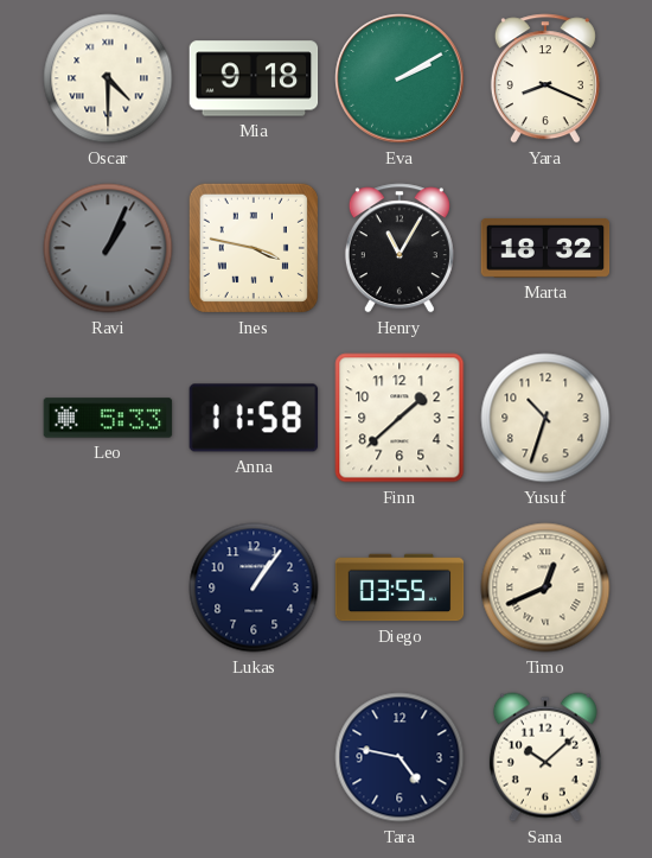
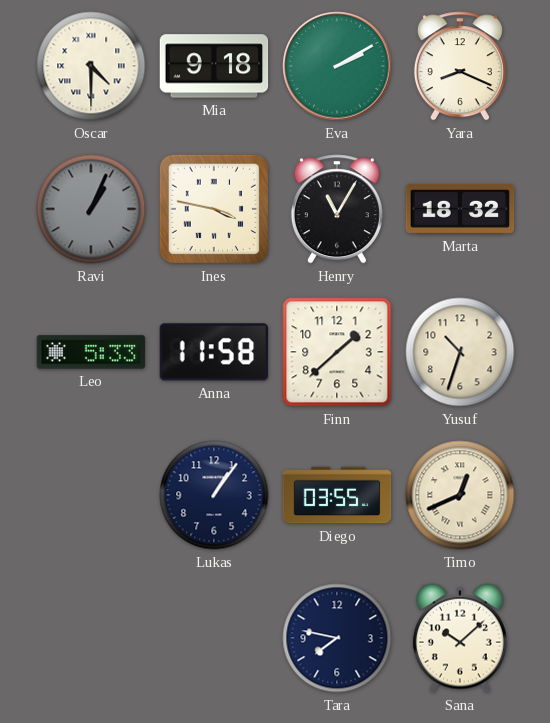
Tara: 4:47 -> 7:47
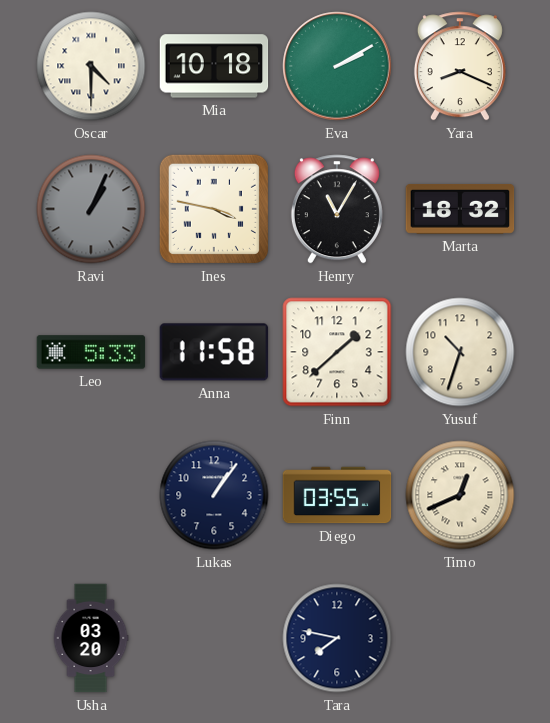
Mia: 9:18 -> 10:18
Usha: none -> 03:20
Sana: 10:08 -> none
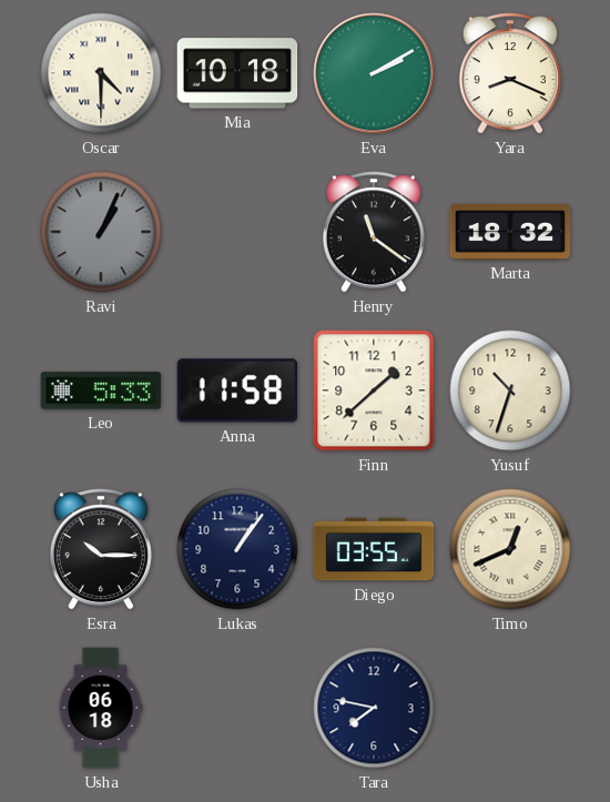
Ines: 3:47 -> none
Henry: 11:05 -> 11:21
Esra: none -> 10:15
Usha: 03:20 -> 06:18
